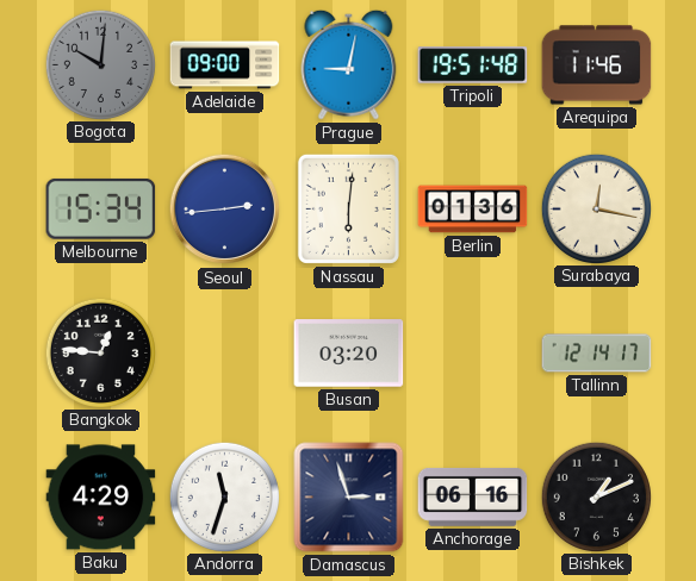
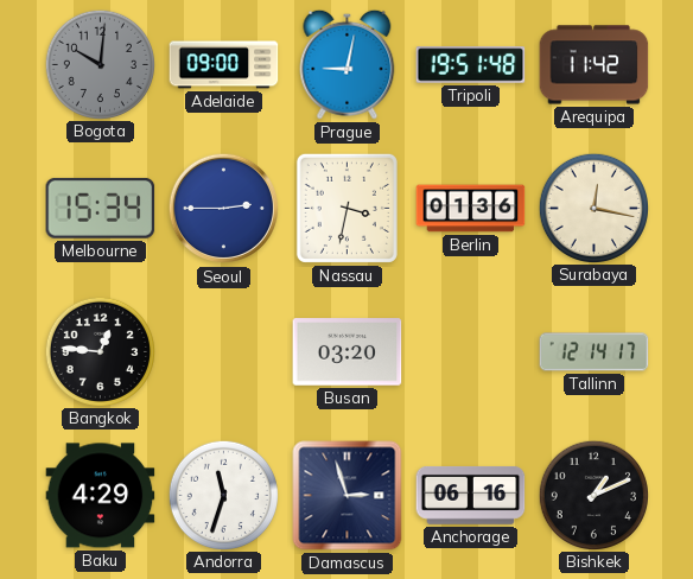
Arequipa: 11:46 -> 11:42
Seoul: 2:44 -> 2:45
Nassau: 6:01 -> 3:32
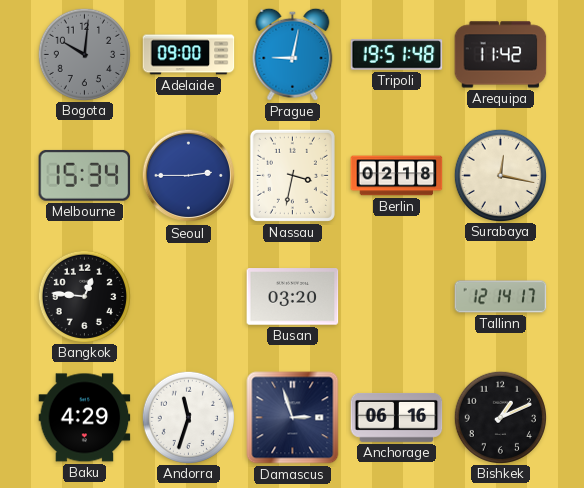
Berlin: 01:36 -> 02:18
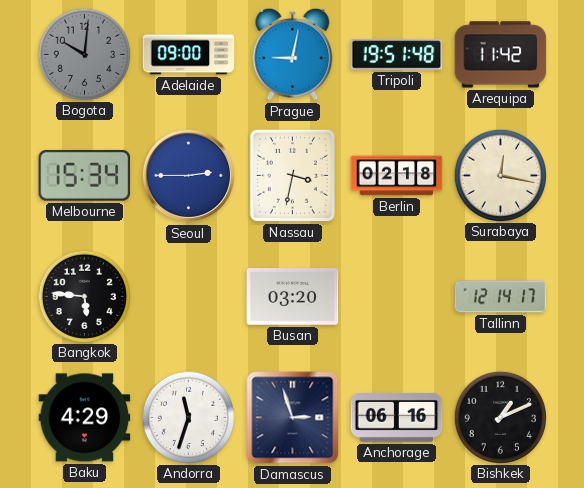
Bangkok: 12:46 -> 5:46
